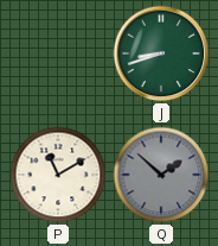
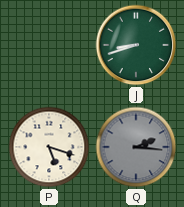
P: 11:10 -> 5:18
Q: 1:52 -> 2:16
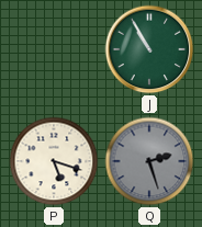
J: 8:42 -> 10:55
Q: 2:16 -> 2:27
